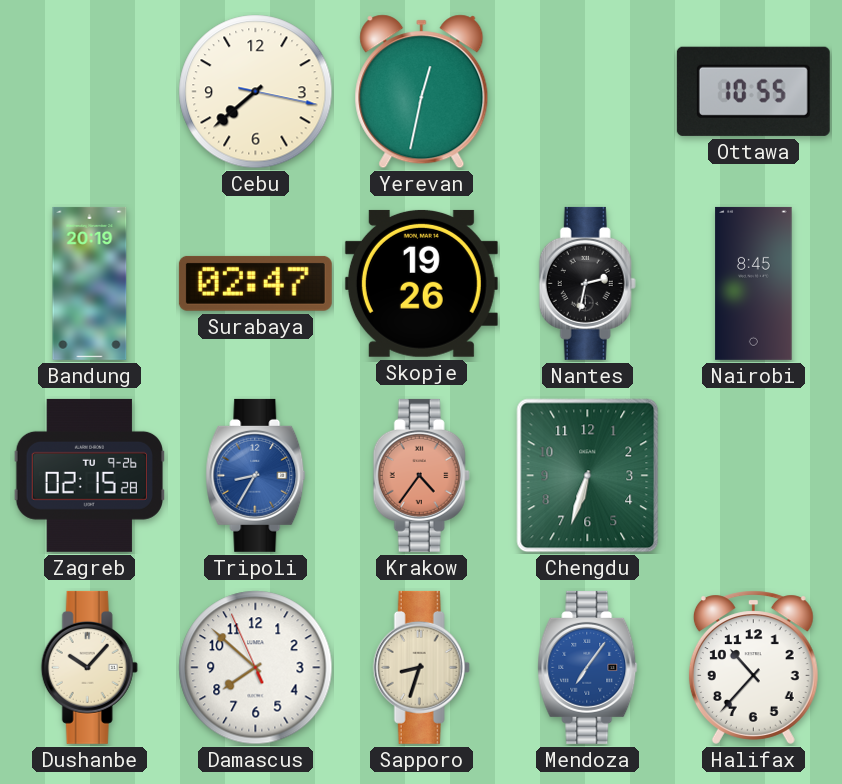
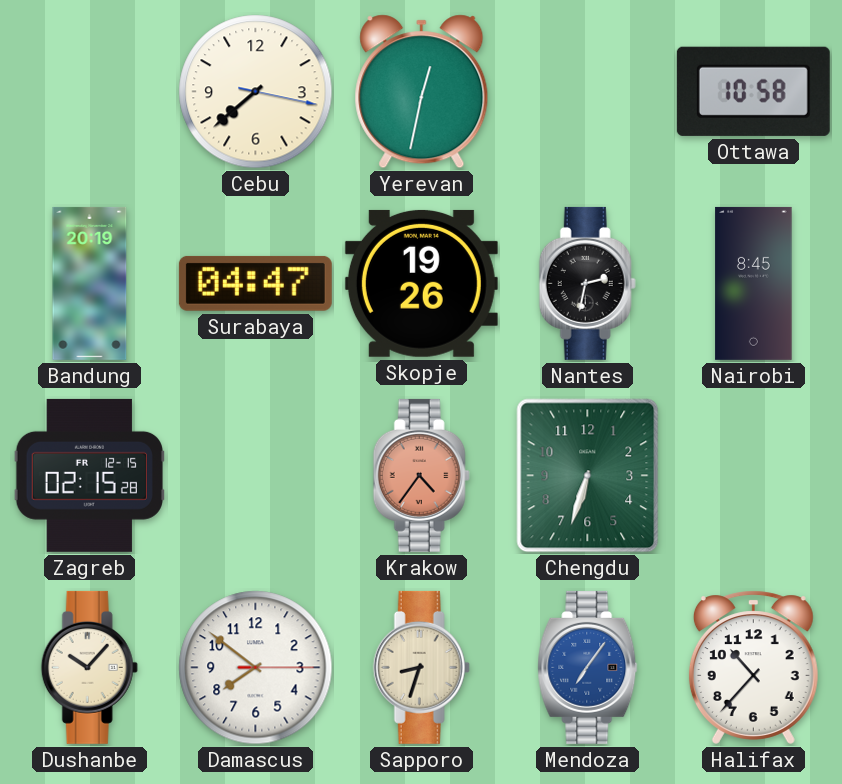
Ottawa: 10:55 -> 10:58
Surabaya: 02:47 -> 04:47
Zagreb date: TU 9-26 -> FR 12-15
Tripoli: 8:35 -> none
Damascus: 7:51:56 -> 7:51:15
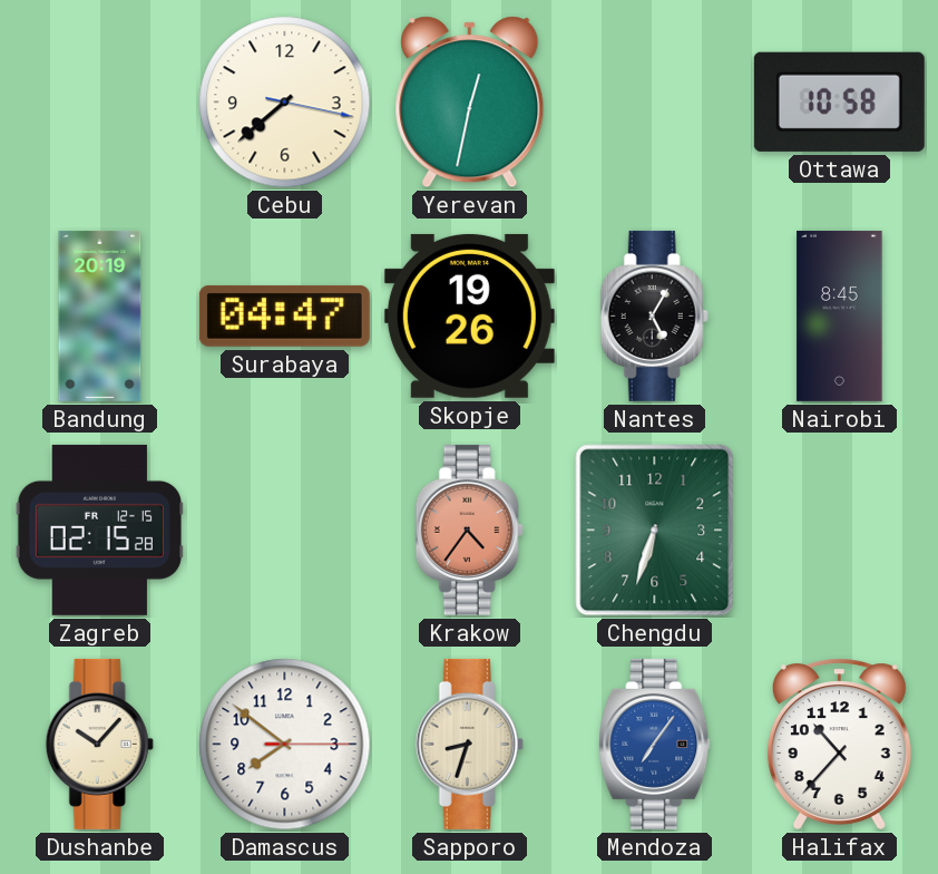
Nantes: 2:32 -> 5:05
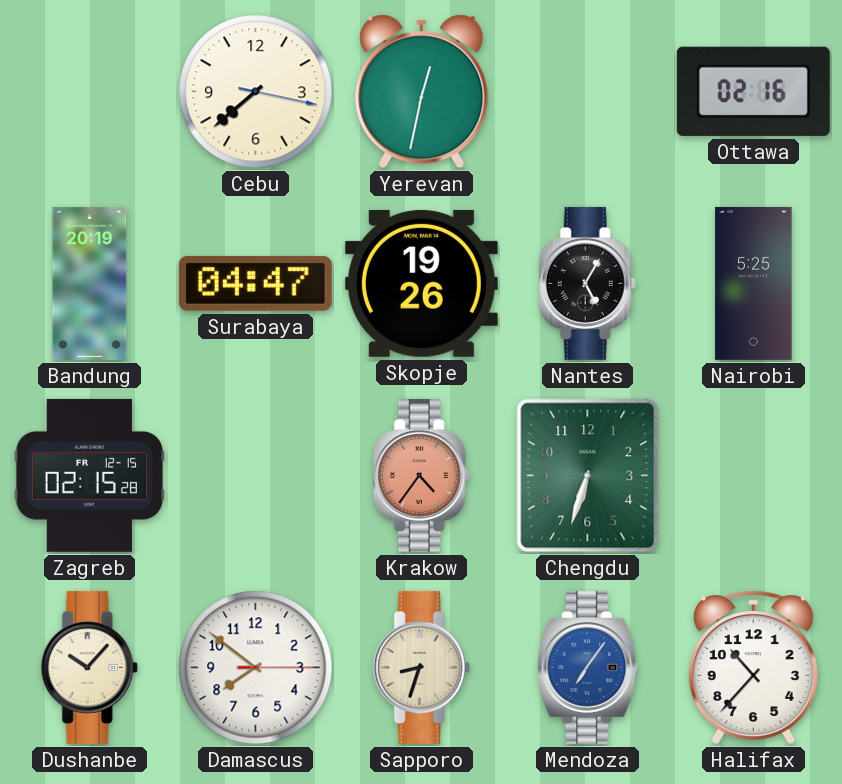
Ottawa: 10:58 -> 02:16
Nairobi: 8:45 -> 5:25
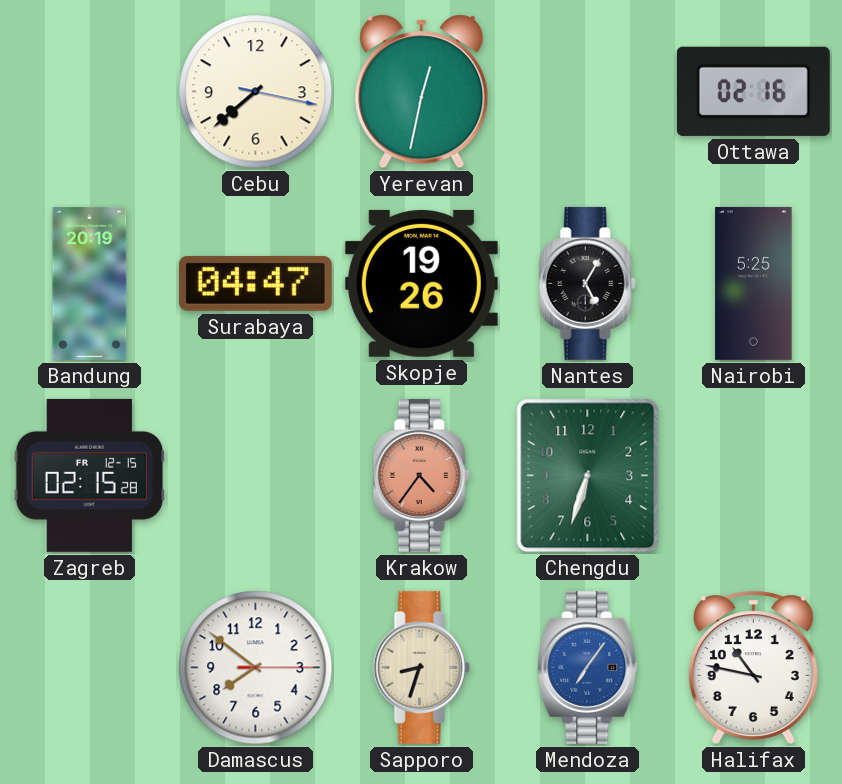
Dushanbe: 10:07 -> none
Halifax: 10:37 -> 10:47
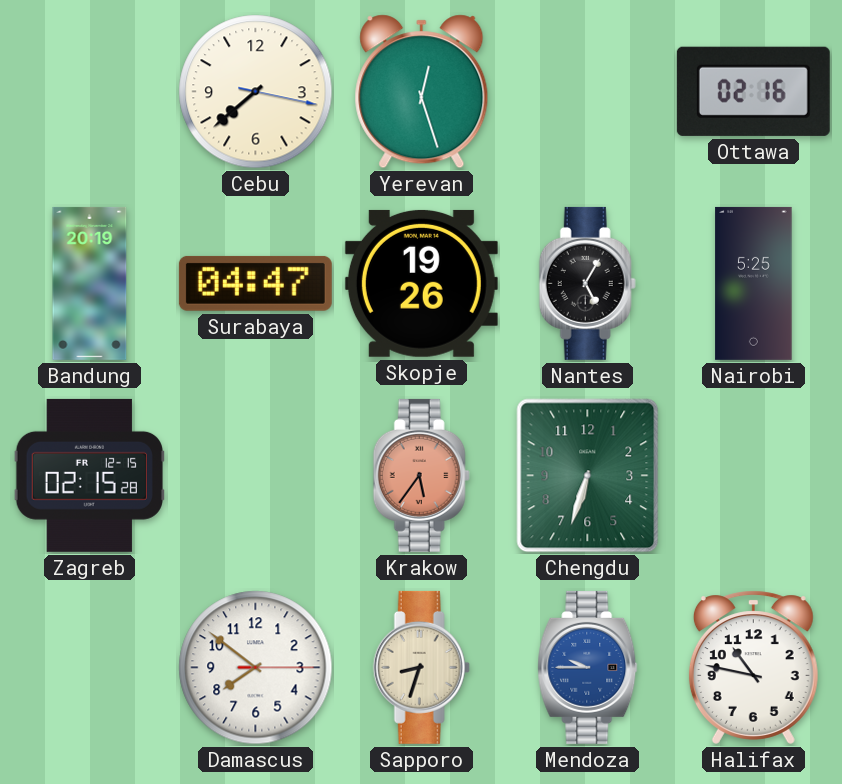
Yerevan: 12:32 -> 12:27
Krakow: 4:36 -> 5:36
Mendoza: 7:06 -> 9:45
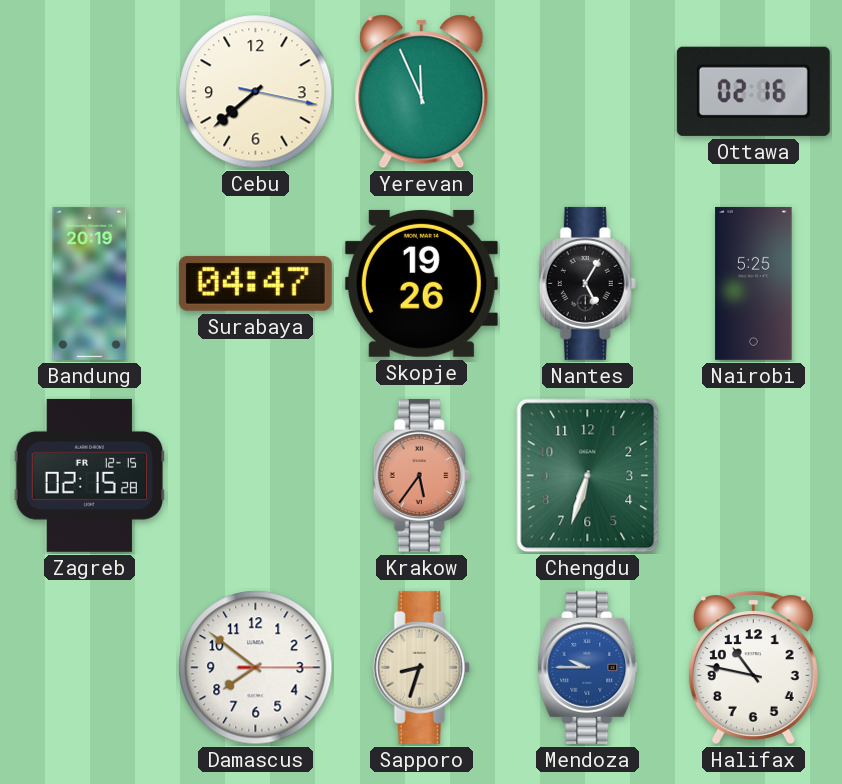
Yerevan: 12:27 -> 11:56
